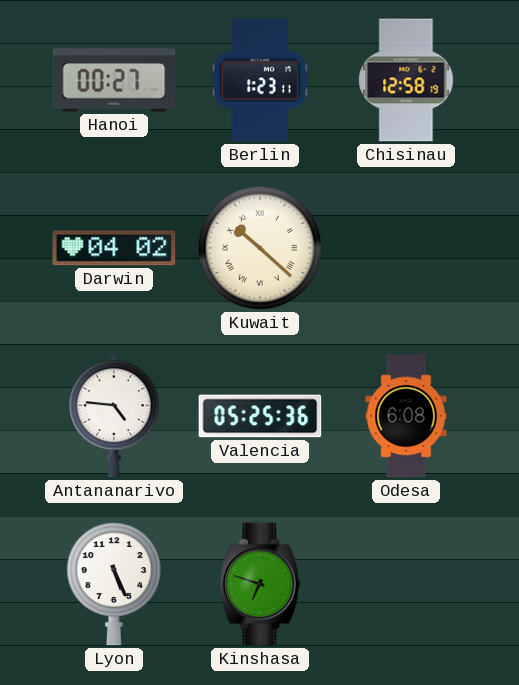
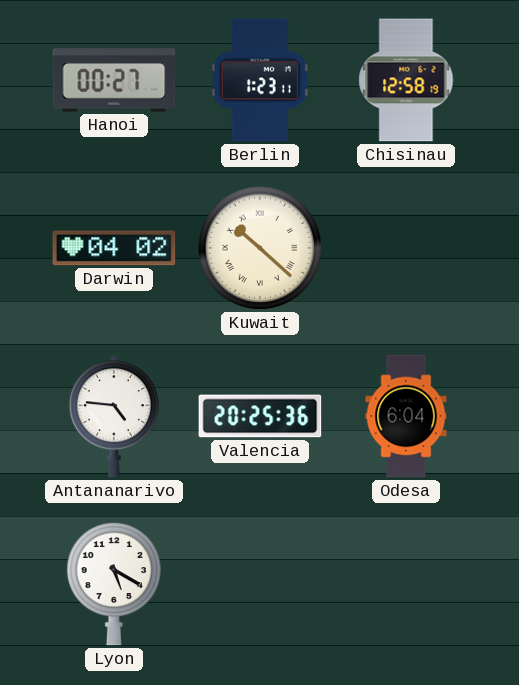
Valencia: 05:25 -> 20:25
Odesa: 6:08 -> 6:04
Lyon: 5:26 -> 5:20
Kinshasa: 6:48 -> none
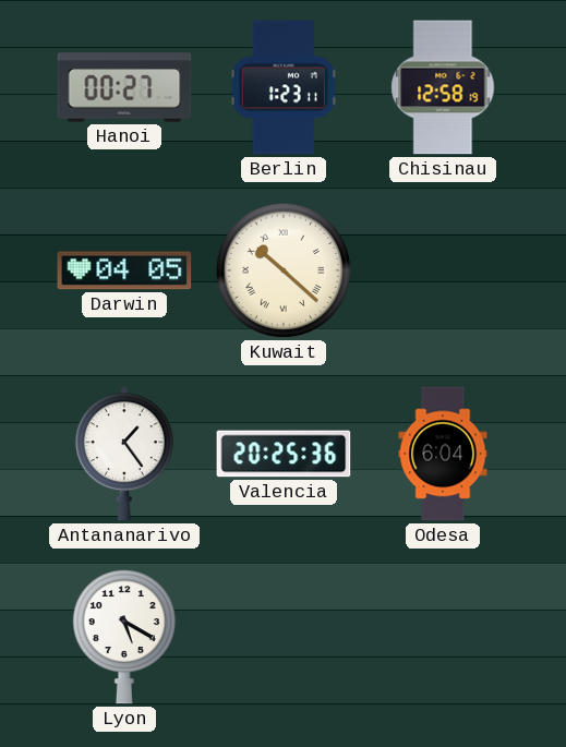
Darwin: 04:02 -> 04:05
Antananarivo: 4:46 -> 1:24
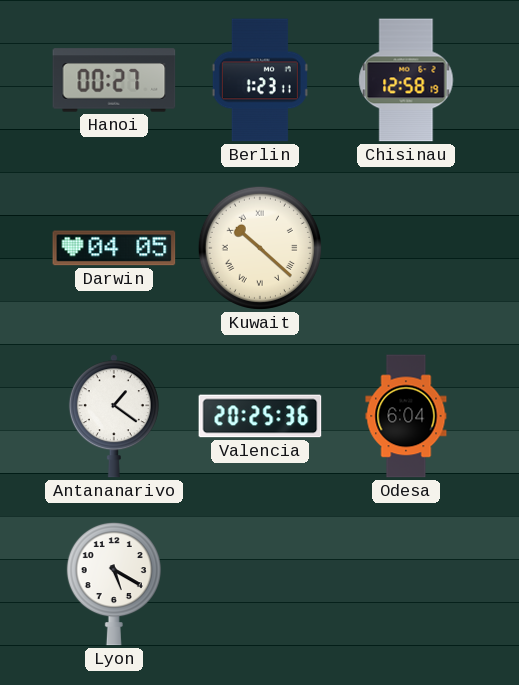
Antananarivo: 1:24 -> 1:21
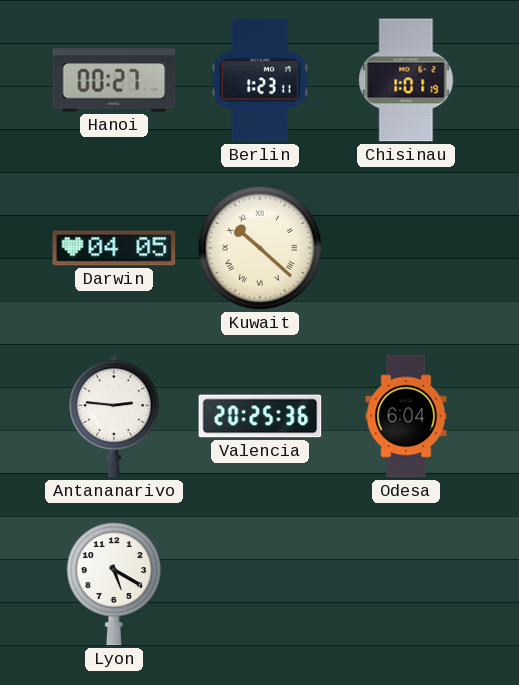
Chisinau: 12:58 -> 1:01
Antananarivo: 1:21 -> 2:46
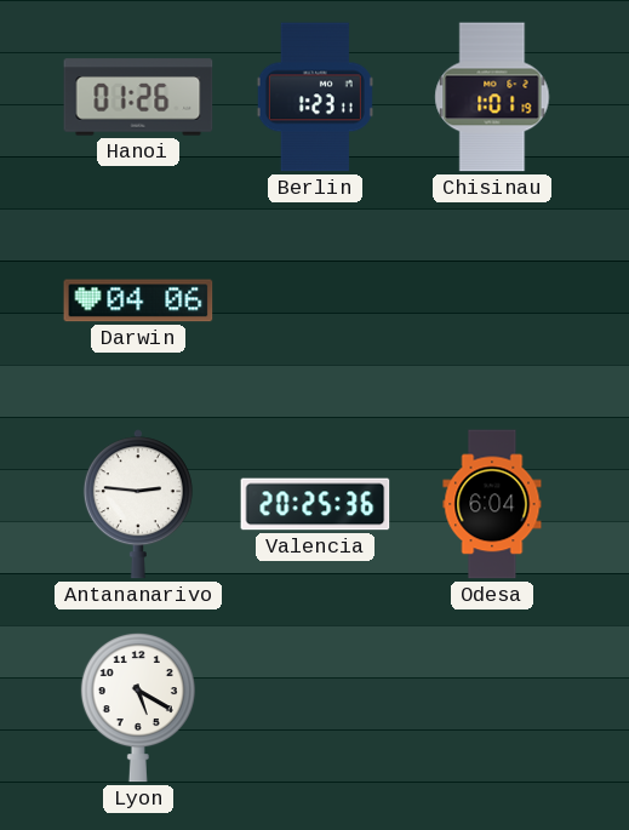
Hanoi: 00:27 -> 01:26
Darwin: 04:05 -> 04:06
Kuwait: 10:22 -> none
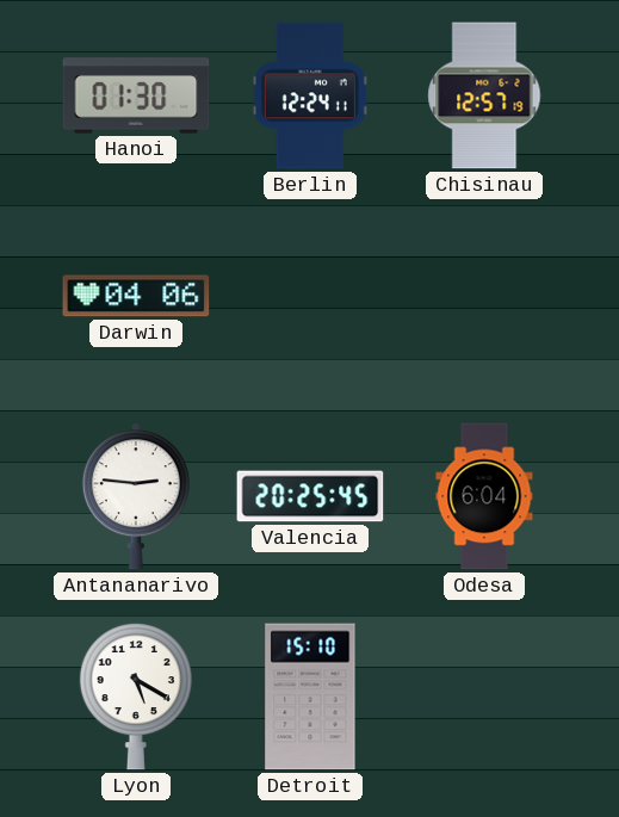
Hanoi: 01:26 -> 01:30
Berlin: 1:23 -> 12:24
Chisinau: 1:01 -> 12:57
Valencia: 20:25:36 -> 20:25:45
Detroit: none -> 15:10
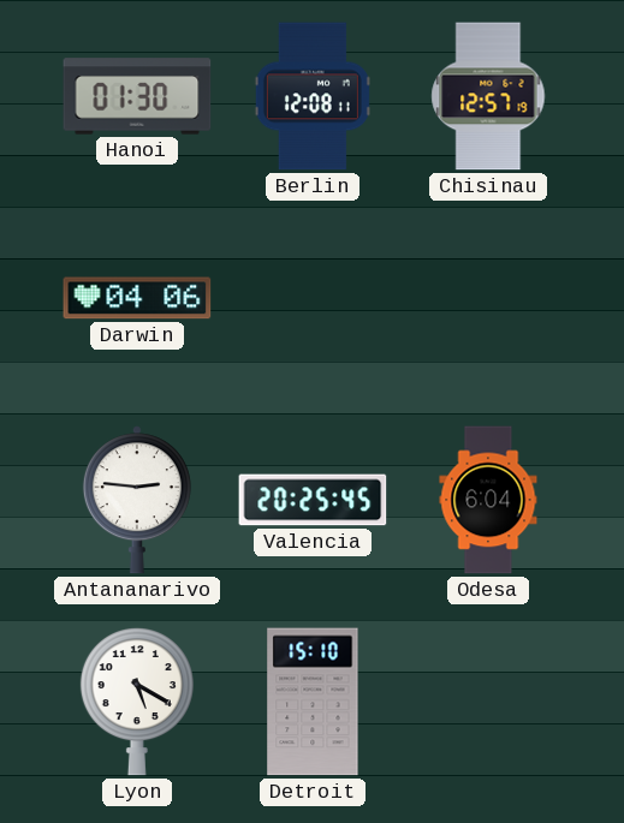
Berlin: 12:24 -> 12:08
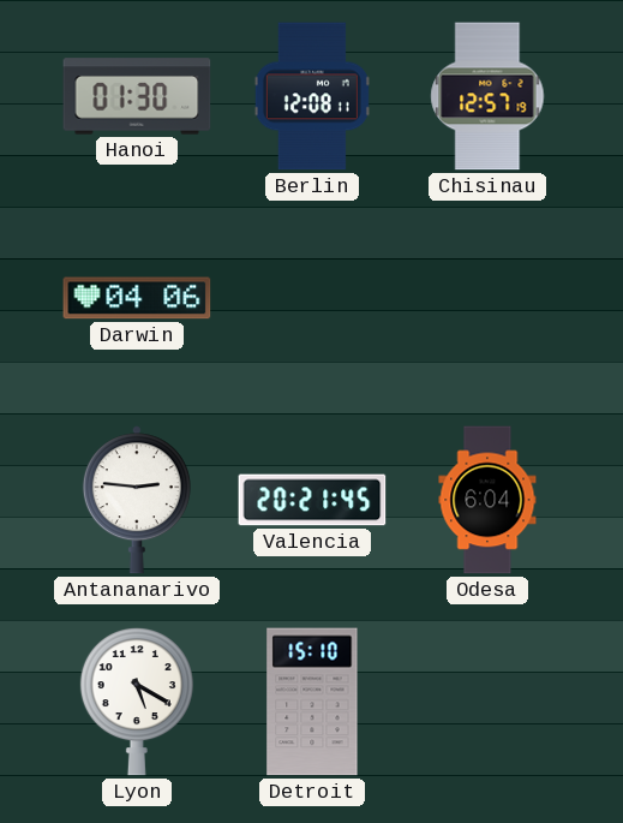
Valencia: 20:25 -> 20:21
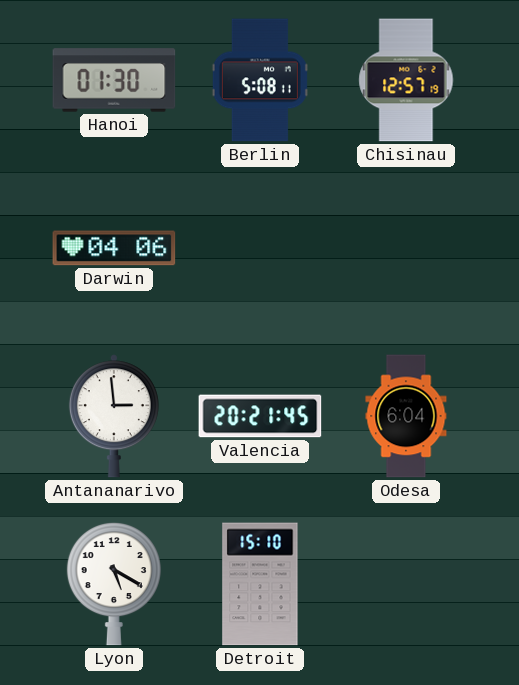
Berlin: 12:08 -> 5:08
Antananarivo: 2:46 -> 2:59
